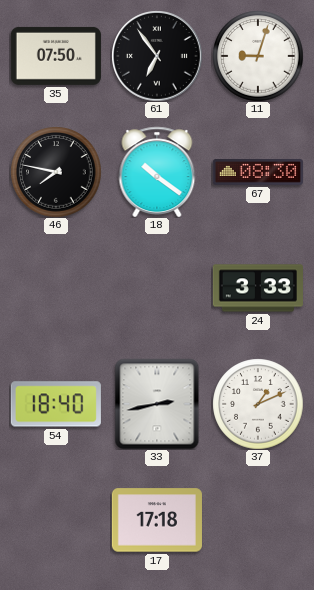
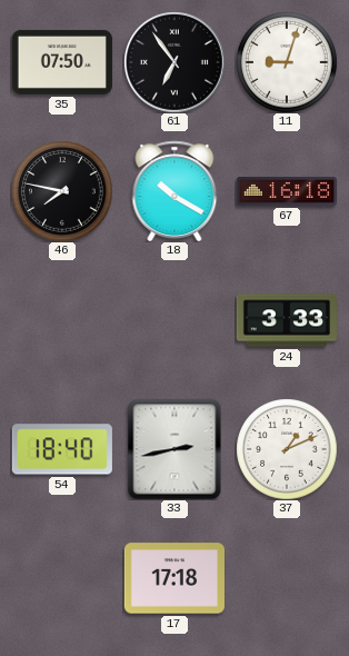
18: 10:21 -> 10:20
67: 08:30 -> 16:18
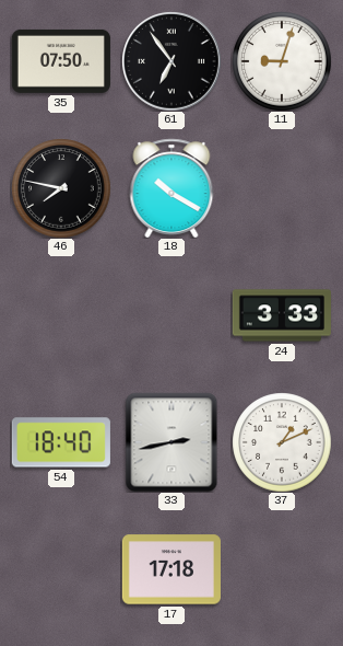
67: 16:18 -> none
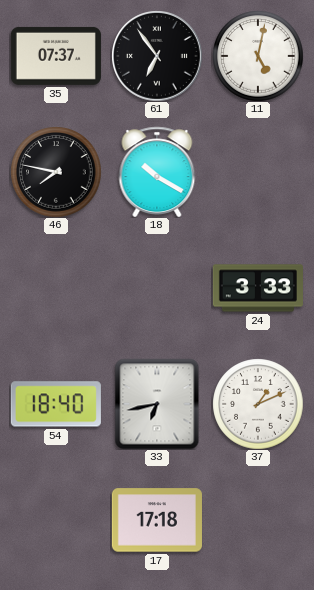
35: 07:50 -> 07:37
11: 9:03 -> 5:02
33: 2:43 -> 6:43
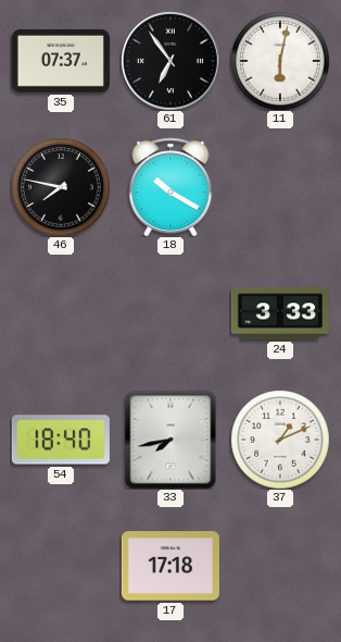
11: 5:02 -> 6:02
33: 6:43 -> 7:43
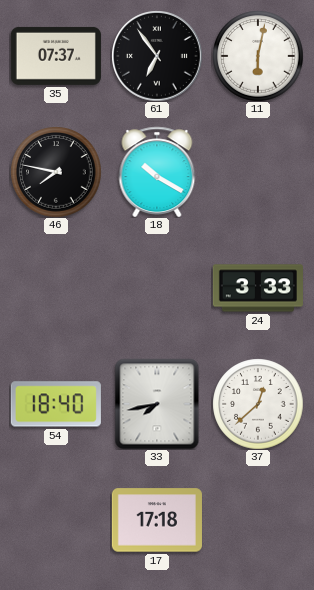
37: 1:11 -> 12:38
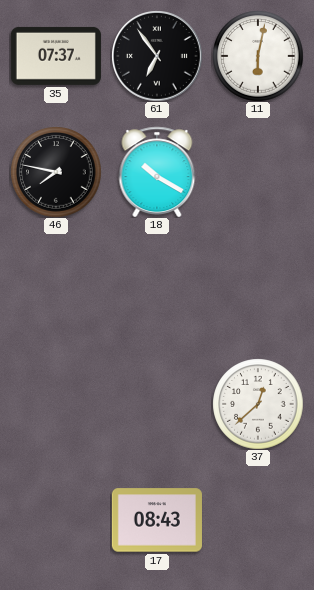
24: 3:33 -> none
54: 18:40 -> none
33: 7:43 -> none
17: 17:18 -> 08:43
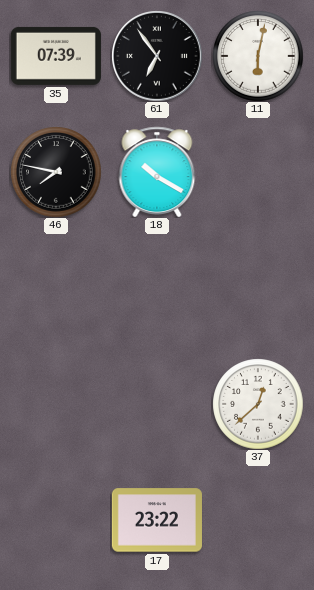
35: 07:37 -> 07:39
17: 08:43 -> 23:22
